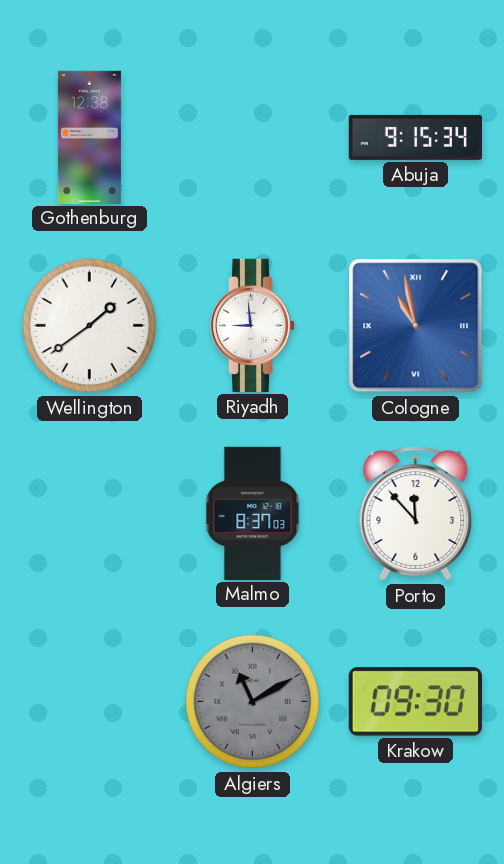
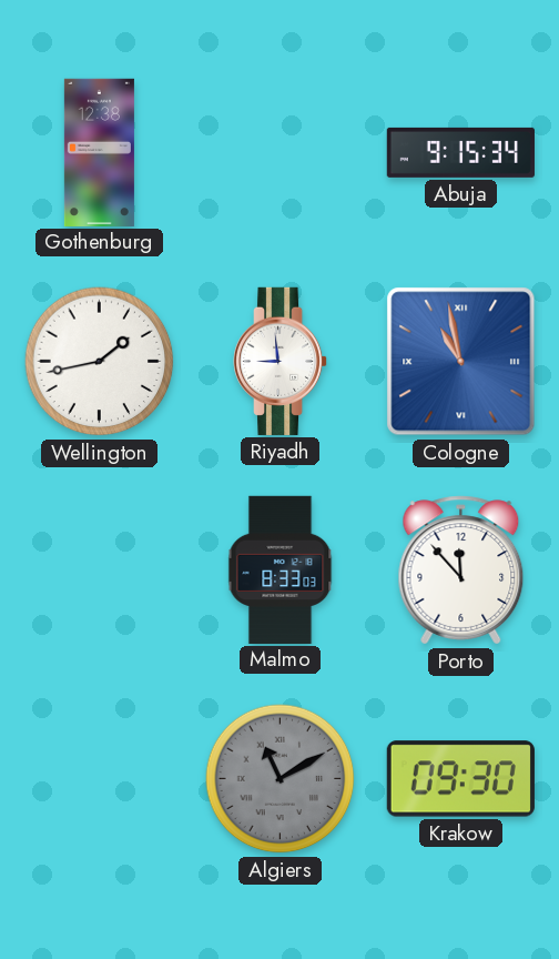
Wellington: 1:39 -> 1:43
Malmo: 8:37 -> 8:33
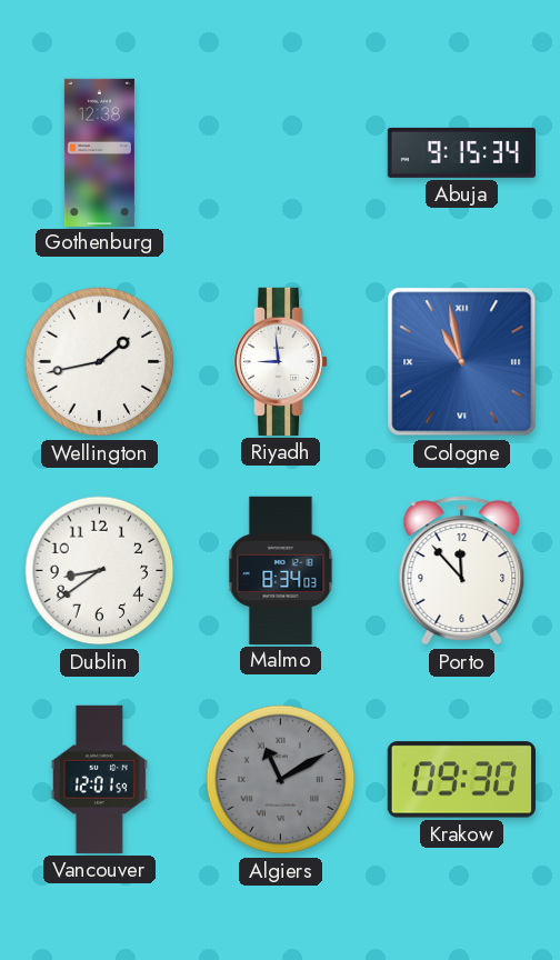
Dublin: none -> 8:39
Malmo: 8:33 -> 8:34
Vancouver: none -> 12:01
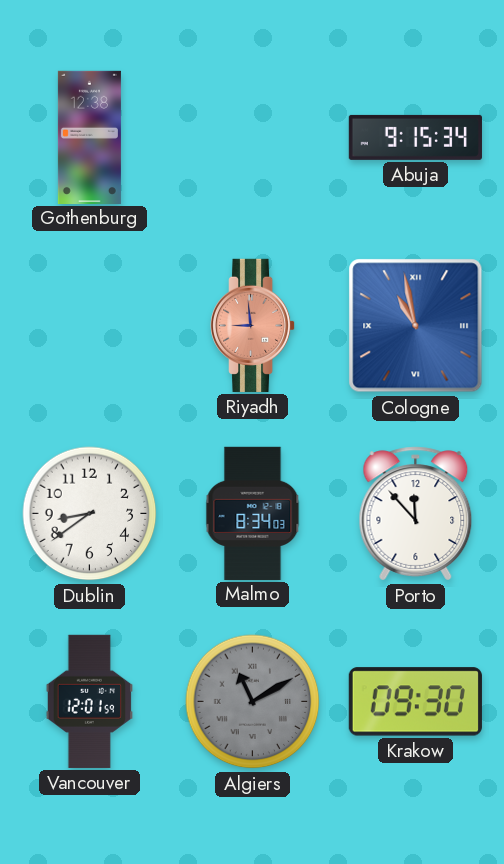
Wellington: 1:43 -> none
Riyadh dial: white -> salmon
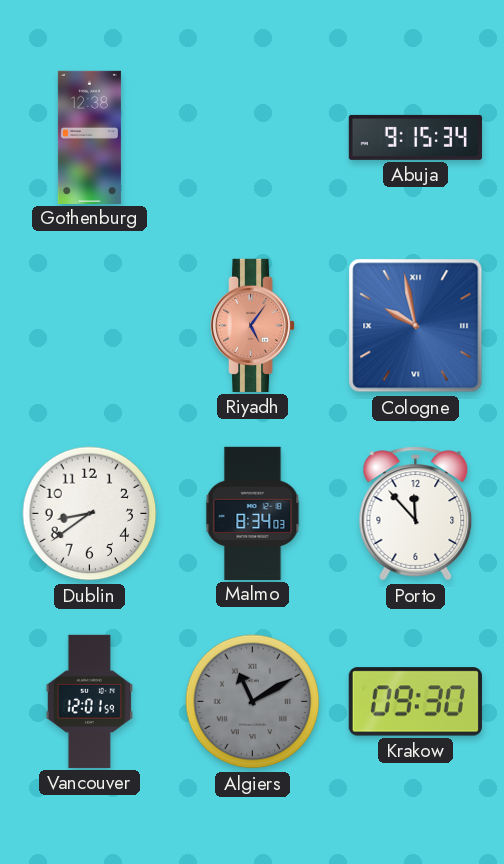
Riyadh: 8:59 -> 5:06
Cologne: 10:58 -> 9:58
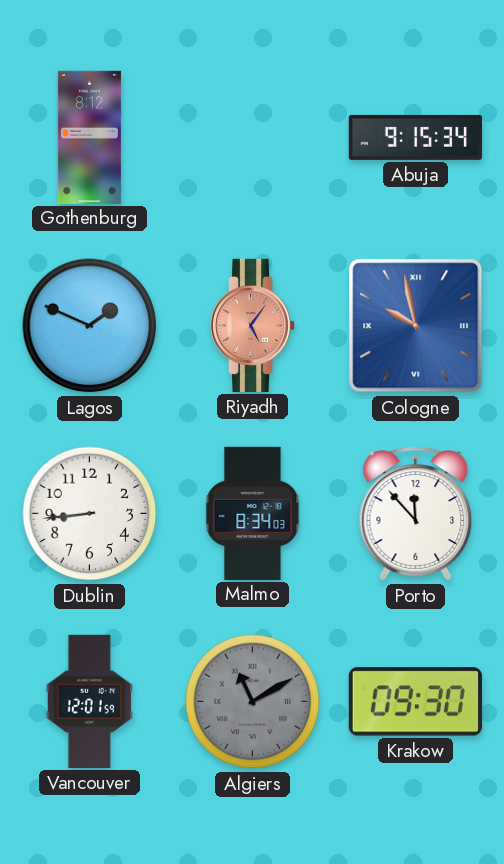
Gothenburg: 12:38 -> 8:12
Lagos: none -> 1:49
Dublin: 8:39 -> 8:44
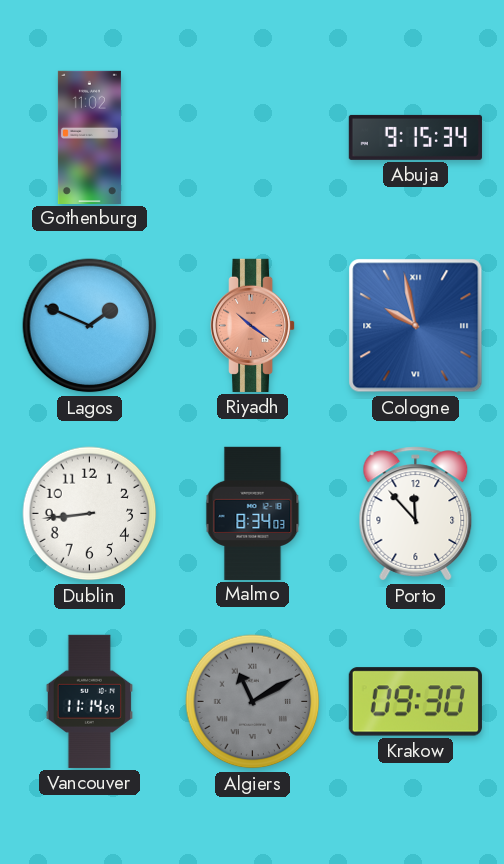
Gothenburg: 8:12 -> 11:02
Riyadh: 5:06 -> 10:21
Vancouver: 12:01 -> 11:14
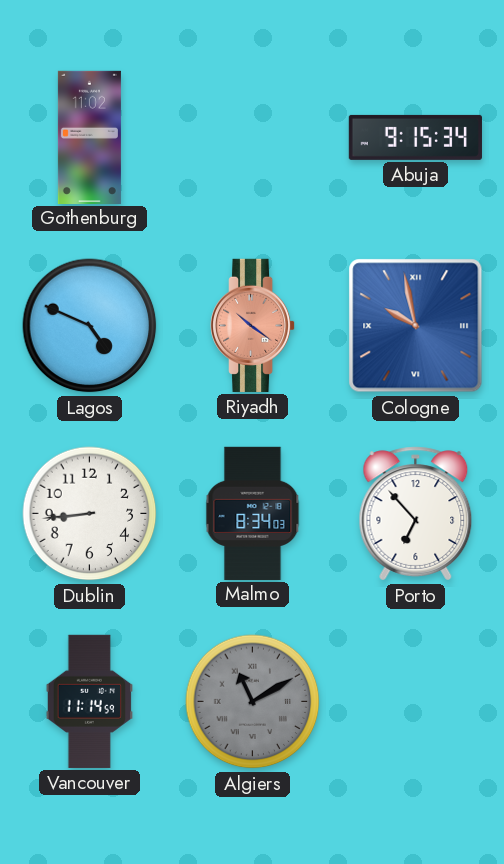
Lagos: 1:49 -> 4:49
Porto: 11:53 -> 6:53
Krakow: 09:30 -> none
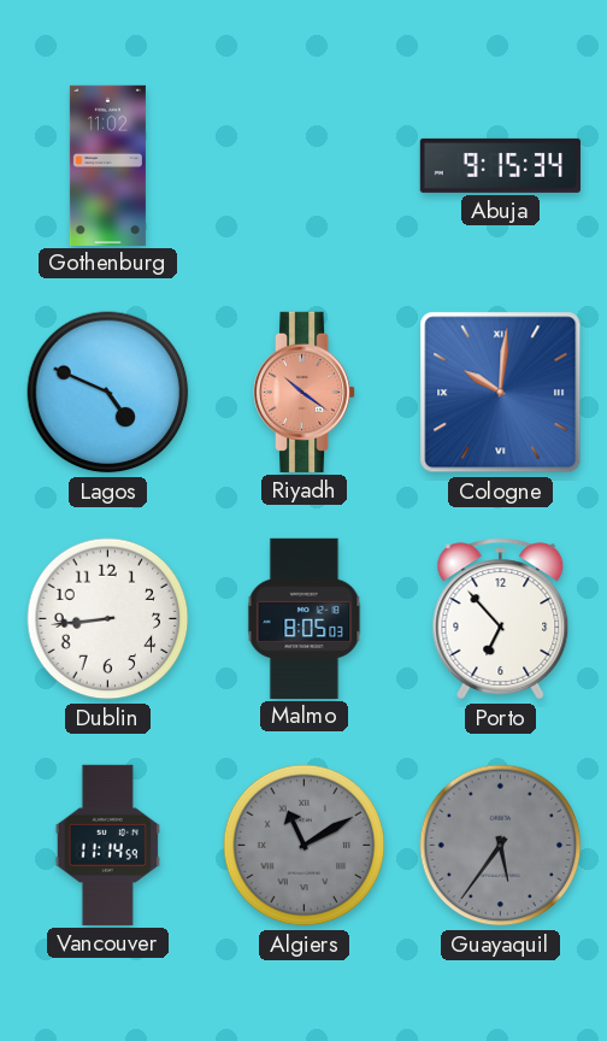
Cologne: 9:58 -> 10:01
Malmo: 8:34 -> 8:05
Guayaquil: none -> 5:36
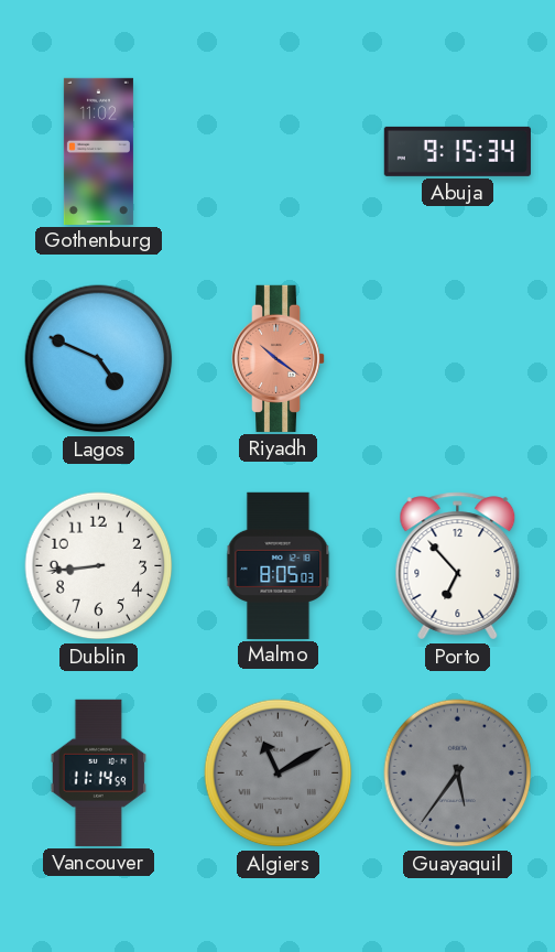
Cologne: 10:01 -> none
